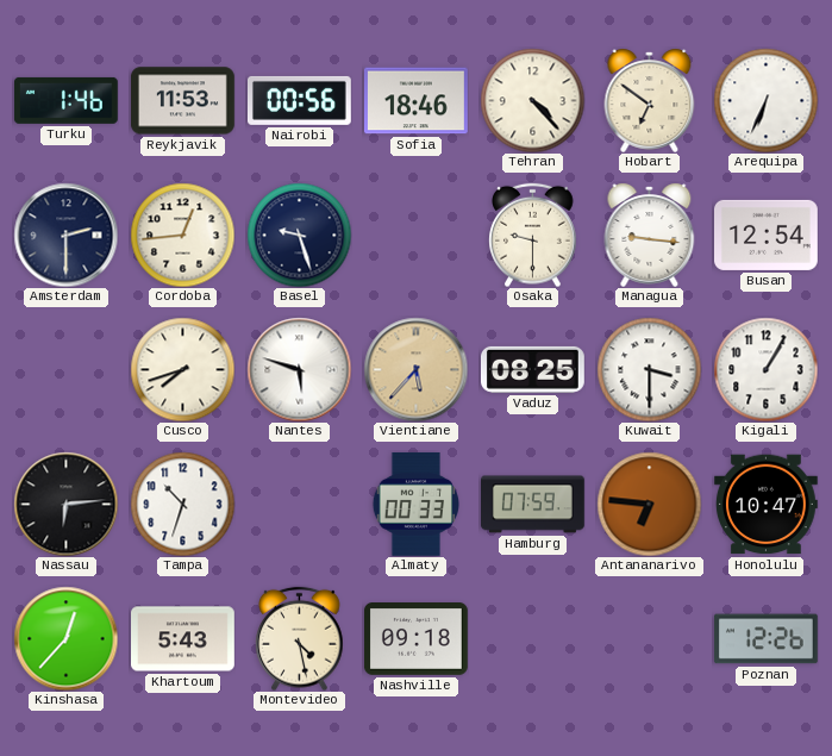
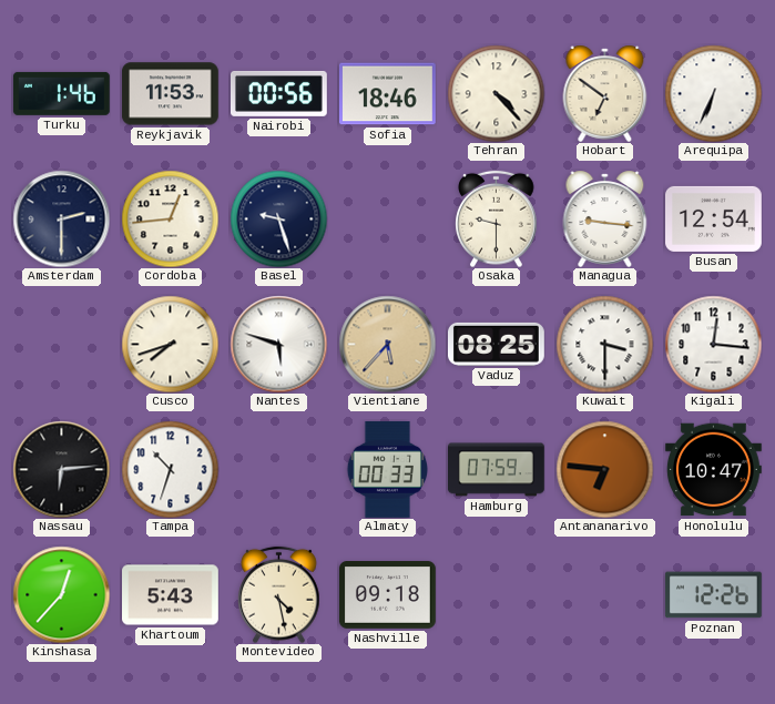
Kigali: 1:05 -> 12:16
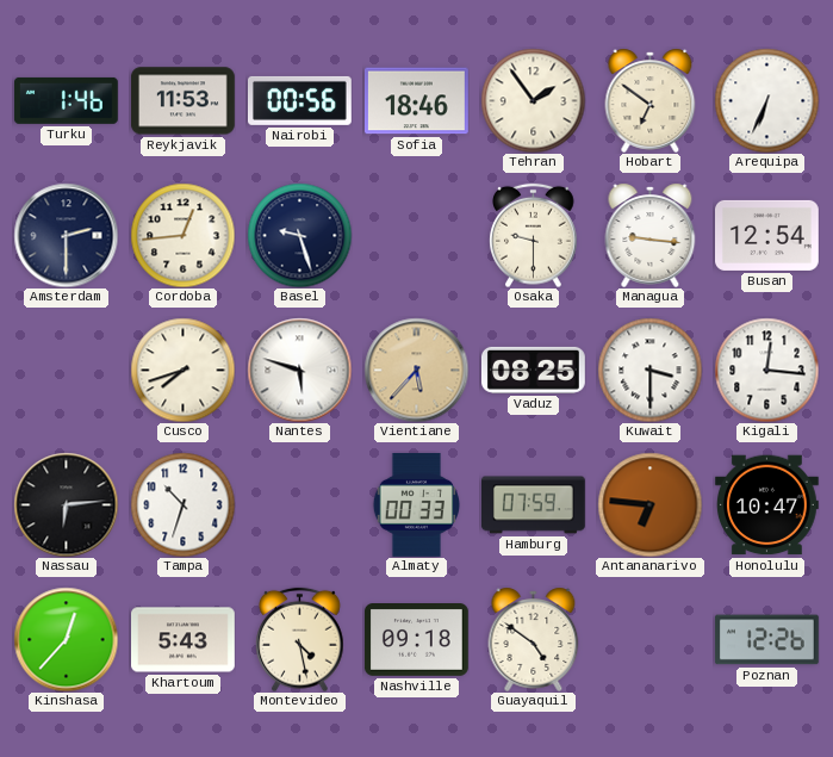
Tehran: 4:23 -> 1:54
Guayaquil: none -> 4:51
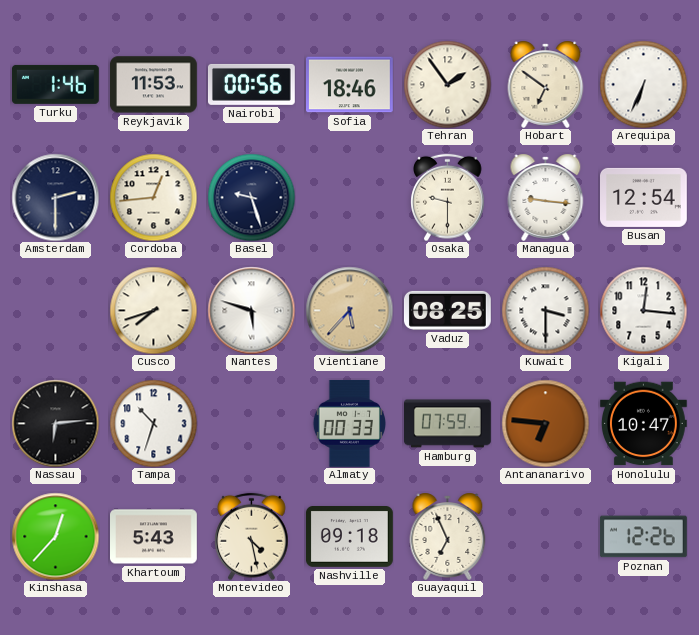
Guayaquil: 4:51 -> 6:56
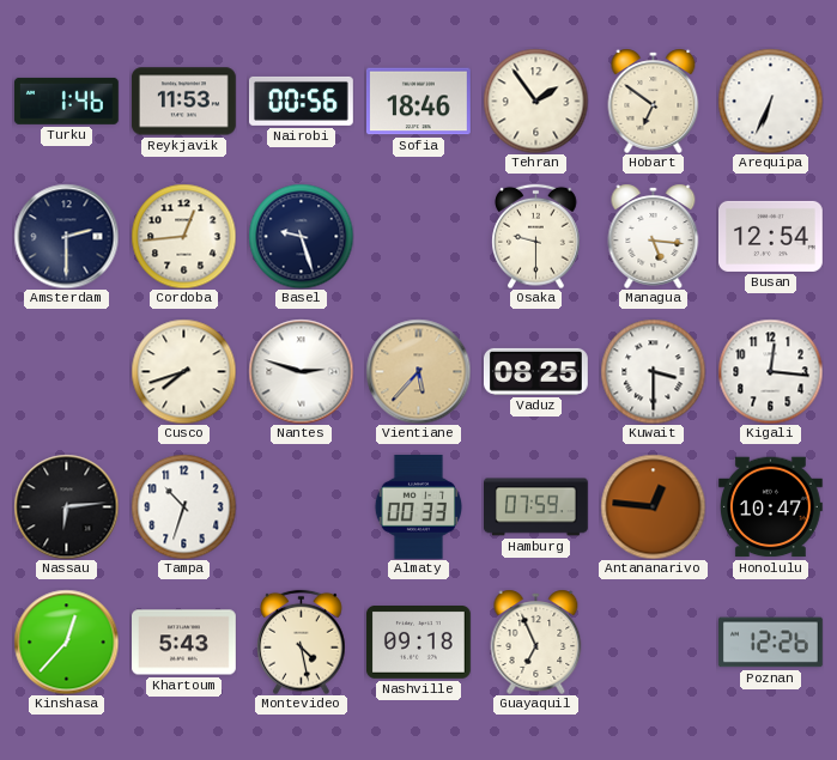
Managua: 9:16 -> 5:16
Nantes: 5:48 -> 2:48
Antananarivo: 6:46 -> 12:46
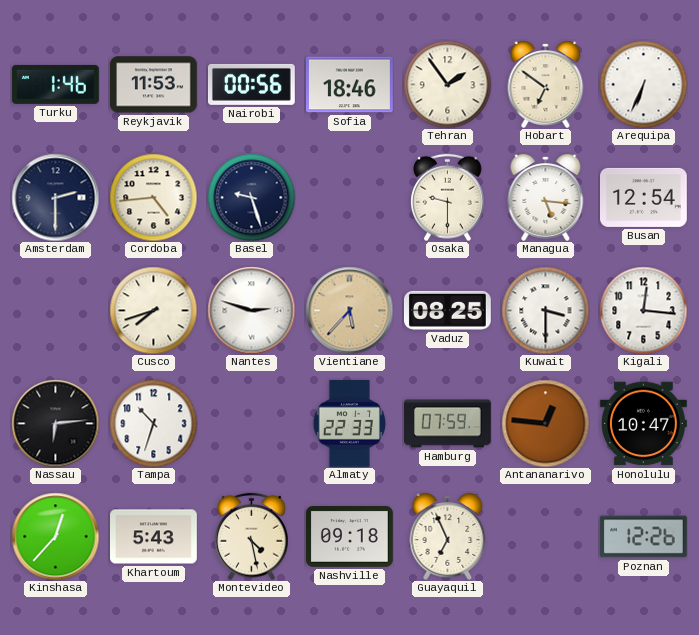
Cordoba: 12:44 -> 4:44
Almaty: 00:33 -> 22:33
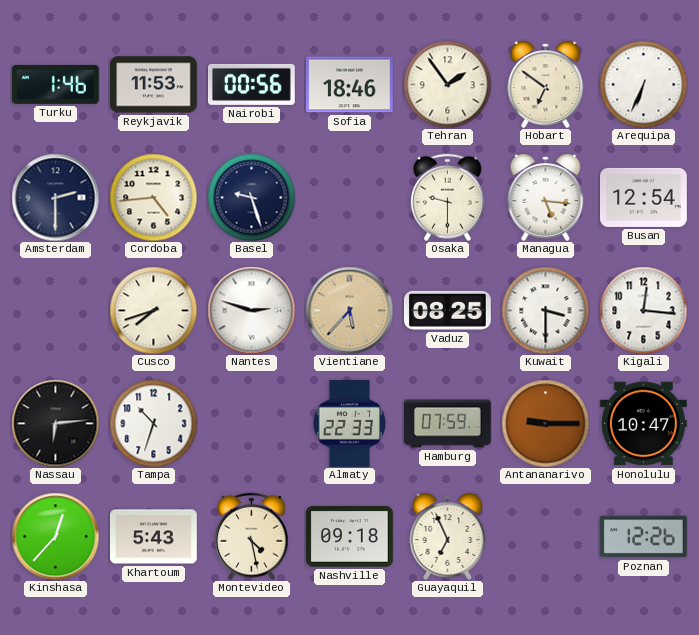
Antananarivo: 12:46 -> 9:15
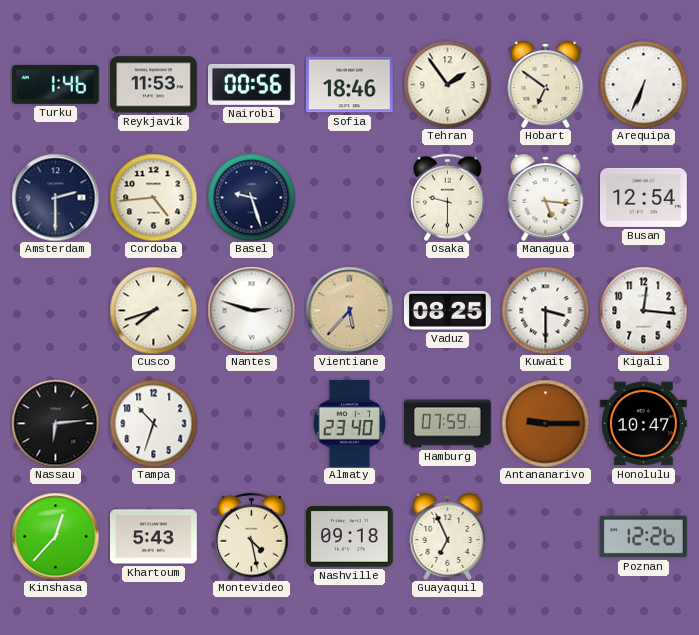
Almaty: 22:33 -> 23:40
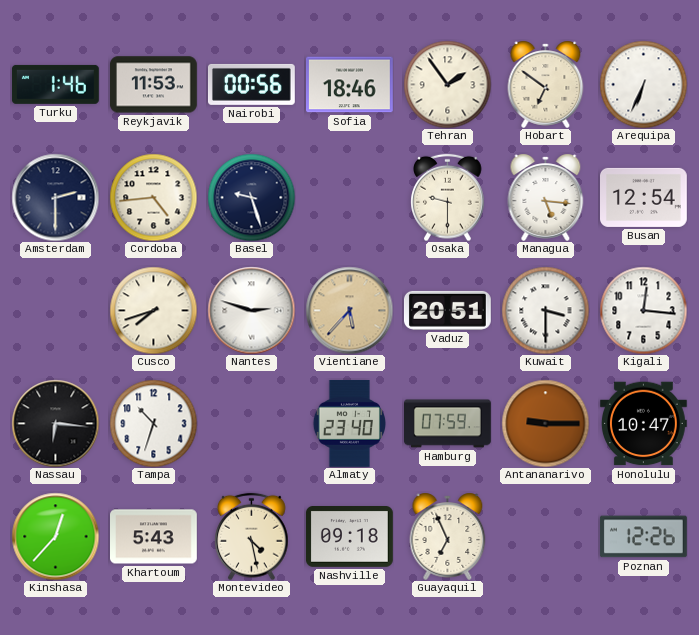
Vaduz: 08:25 -> 20:51
Nassau: 6:14 -> 6:16
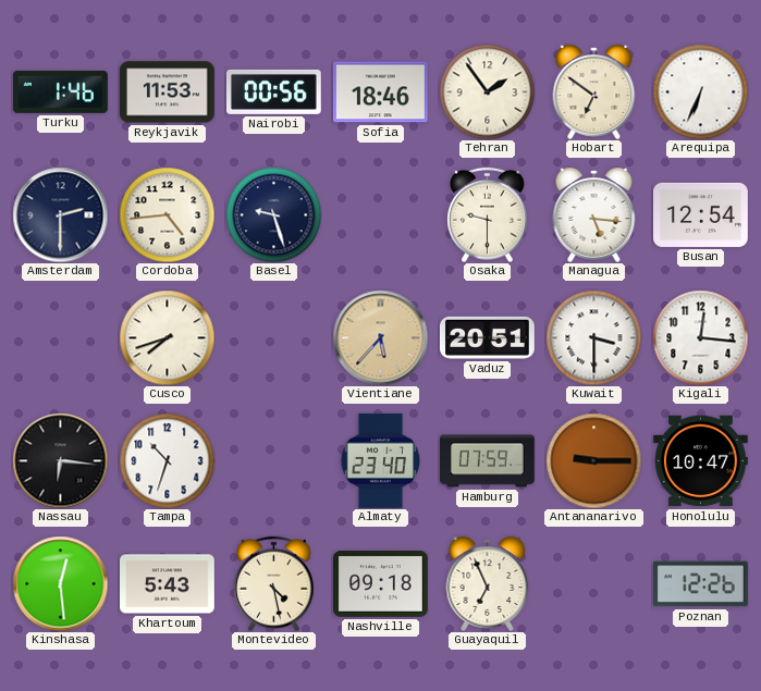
Nantes: 2:48 -> none
Kinshasa: 12:37 -> 12:29
